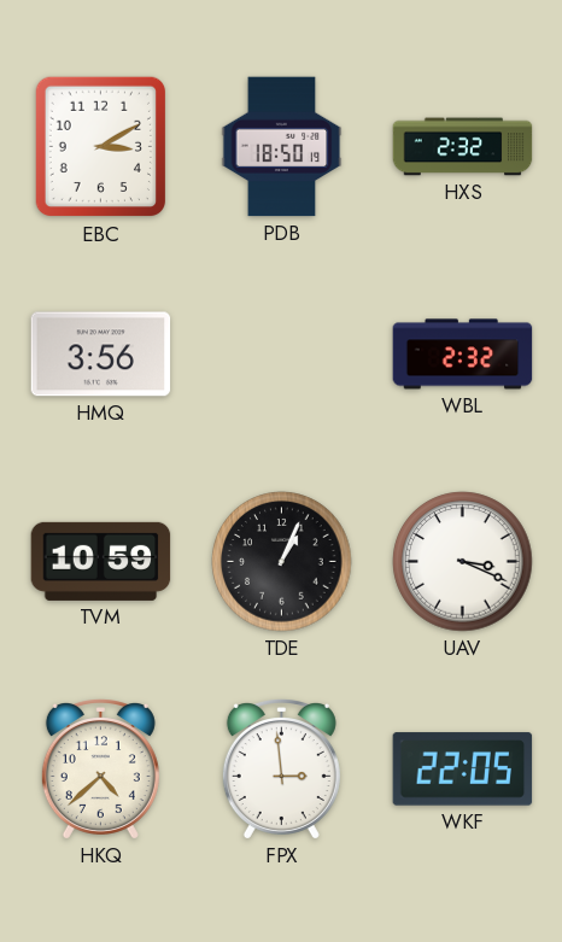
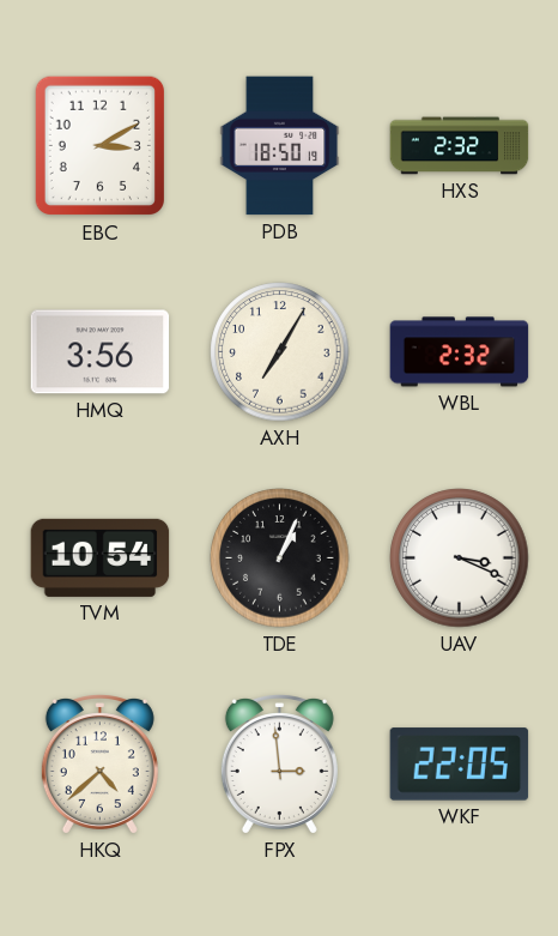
AXH: none -> 7:05
TVM: 10:59 -> 10:54
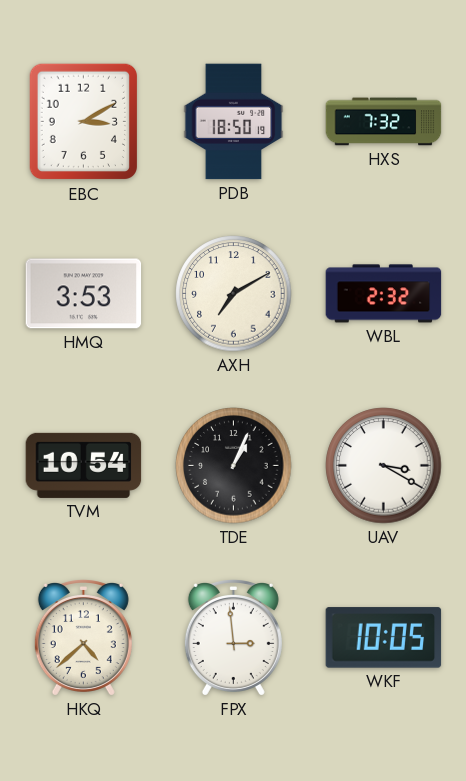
HXS: 2:32 -> 7:32
HMQ: 3:56 -> 3:53
AXH: 7:05 -> 7:10
UAV: 3:19 -> 3:20
WKF: 22:05 -> 10:05
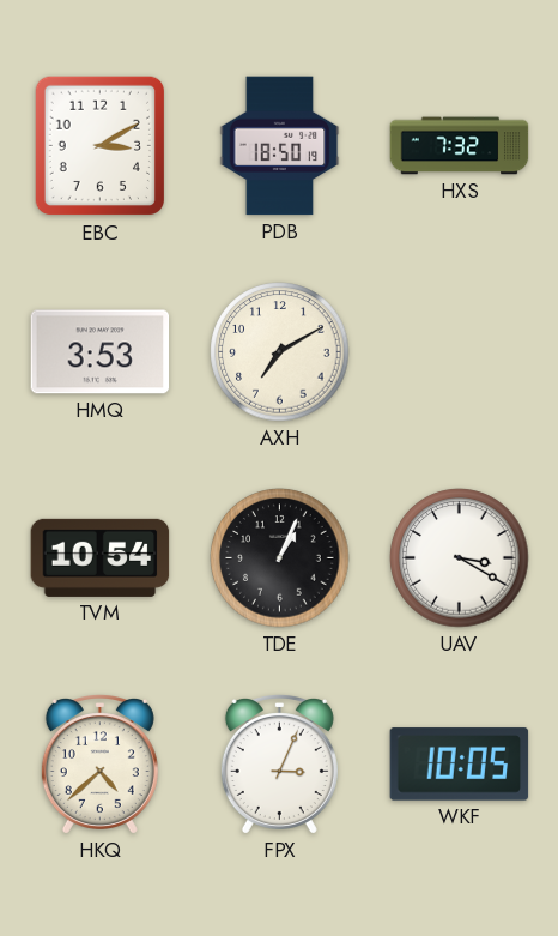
WBL: 2:32 -> none
FPX: 2:59 -> 3:04
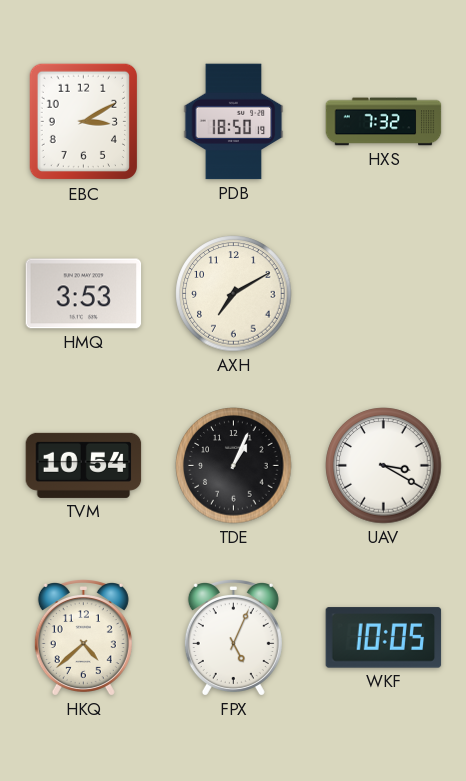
FPX: 3:04 -> 5:04
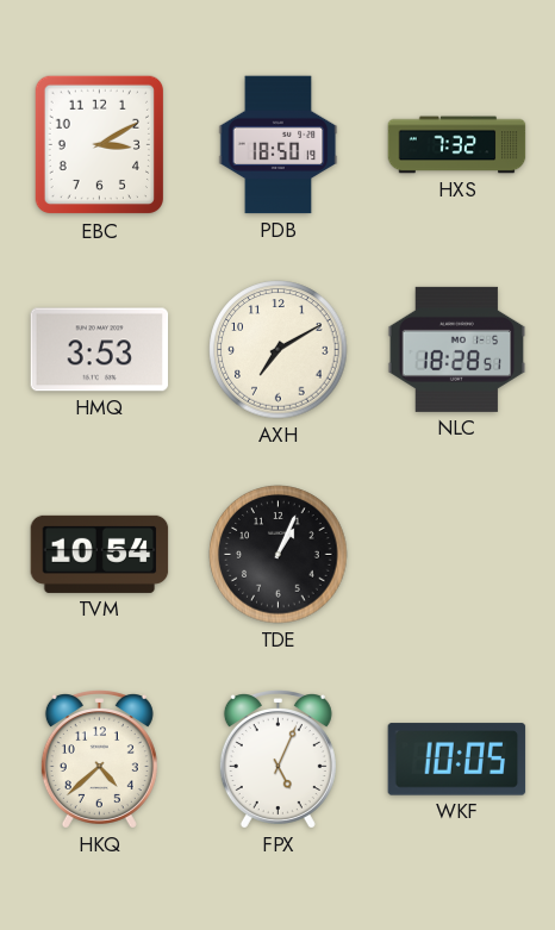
NLC: none -> 18:28
UAV: 3:20 -> none
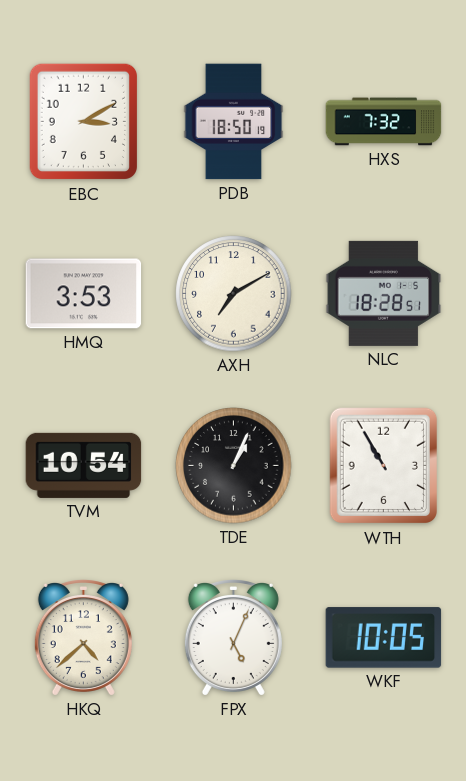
WTH: none -> 10:55
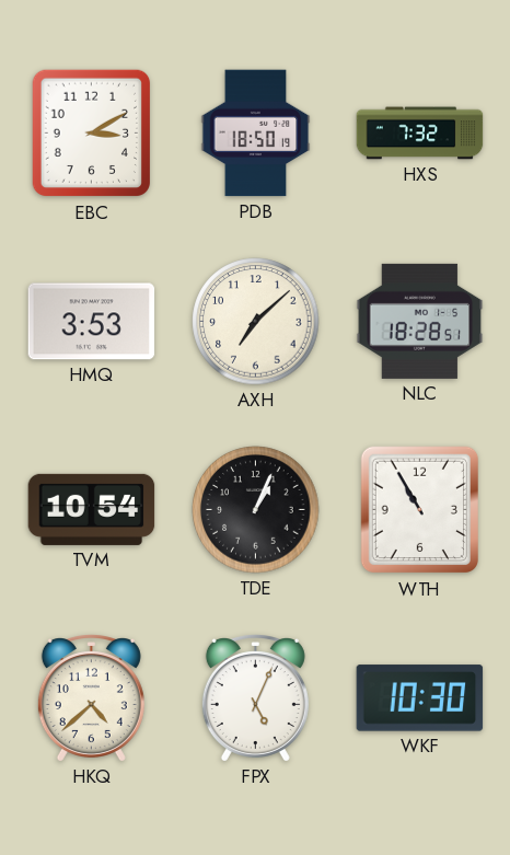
AXH: 7:10 -> 7:08
WKF: 10:05 -> 10:30
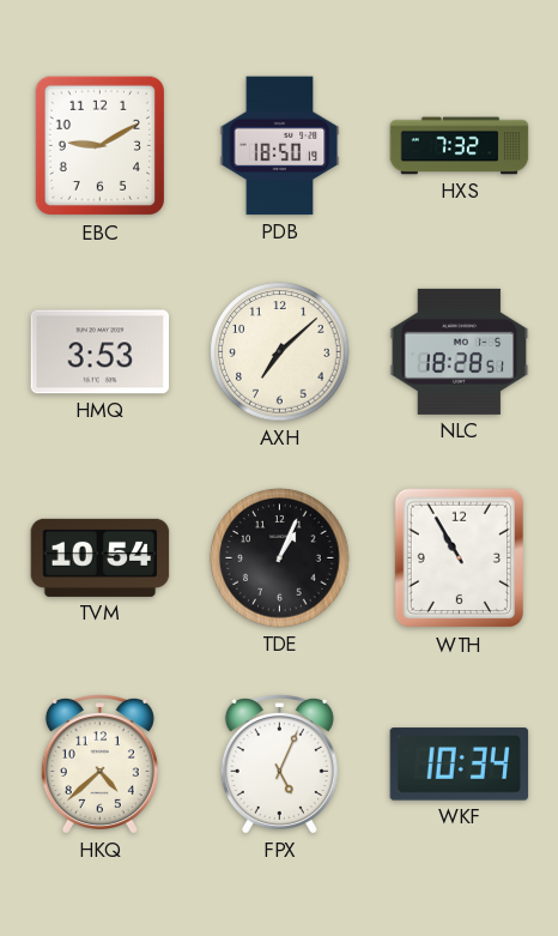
EBC: 3:10 -> 9:10
WKF: 10:30 -> 10:34
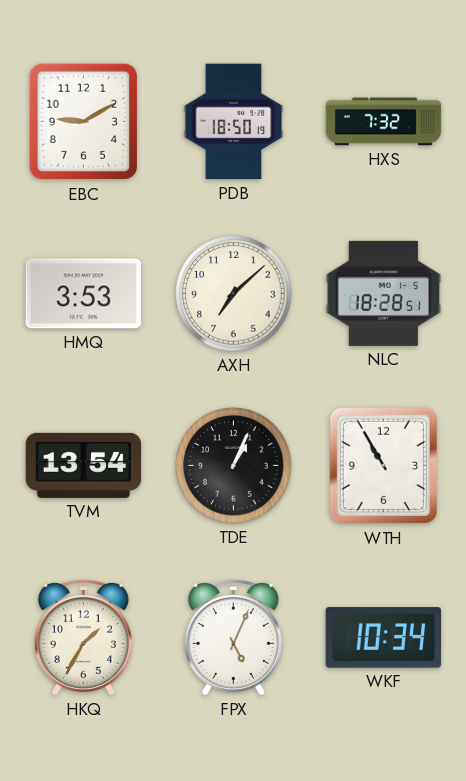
TVM: 10:54 -> 13:54
HKQ: 4:38 -> 1:35
